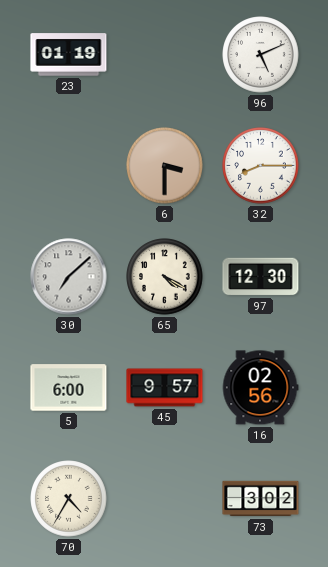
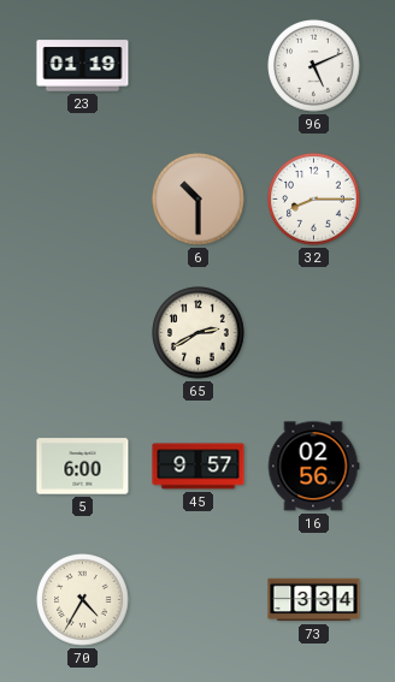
6: 3:30 -> 10:30
30: 7:08 -> none
65: 4:20 -> 2:40
97: 12:30 -> none
73: 3:02 -> 3:34
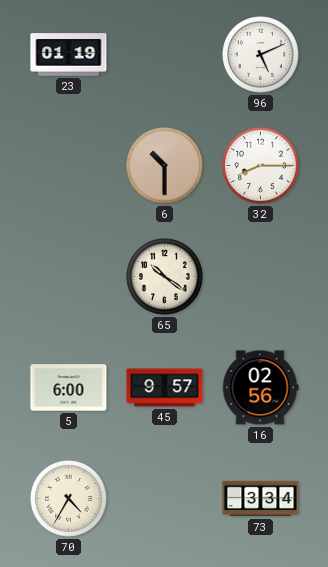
65: 2:40 -> 10:21
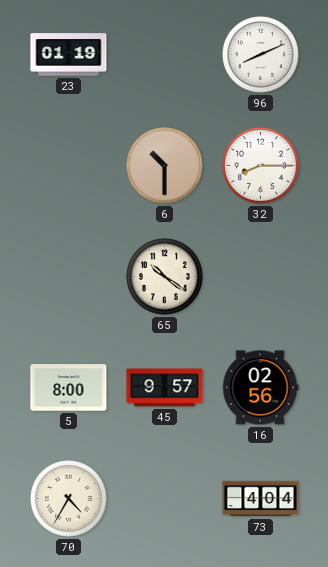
96: 5:11 -> 8:11
5: 6:00 -> 8:00
73: 3:34 -> 4:04
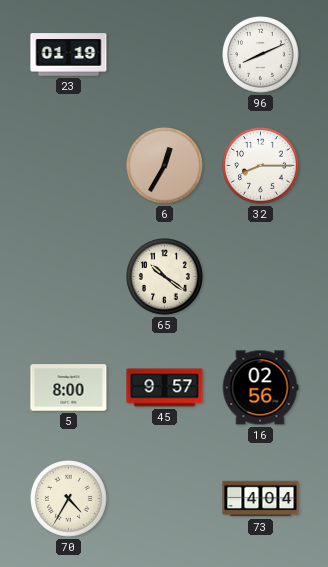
6: 10:30 -> 12:35
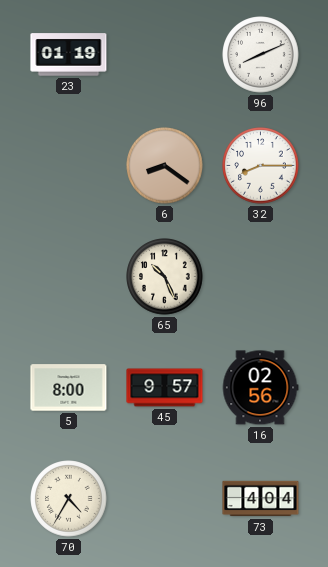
6: 12:35 -> 8:21
65: 10:21 -> 10:26
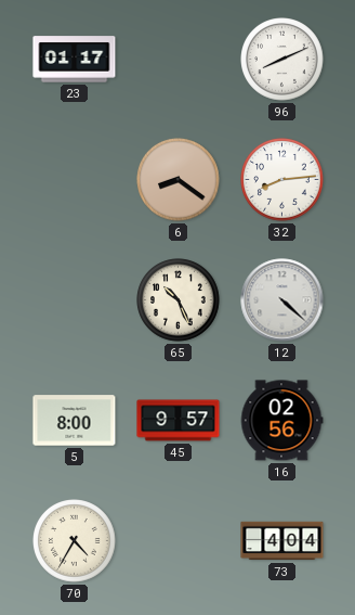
23: 01:19 -> 01:17
32: 8:15 -> 8:14
12: none -> 4:22
